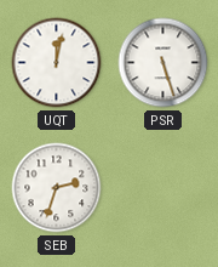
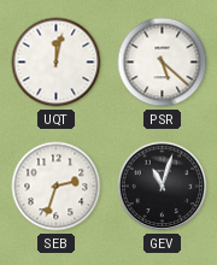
PSR: 5:27 -> 5:22
GEV: none -> 11:03
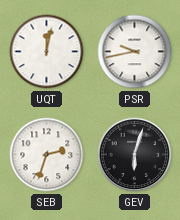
PSR: 5:22 -> 9:43
GEV: 11:03 -> 6:03
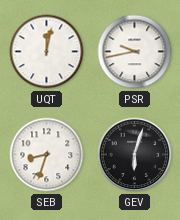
SEB: 2:33 -> 8:33
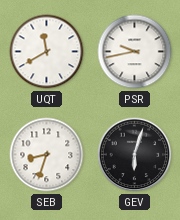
UQT: 12:02 -> 11:40
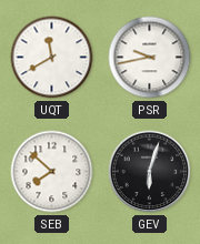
SEB: 8:33 -> 7:52
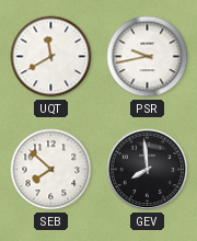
GEV: 6:03 -> 7:59
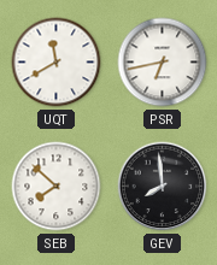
PSR: 9:43 -> 6:43
